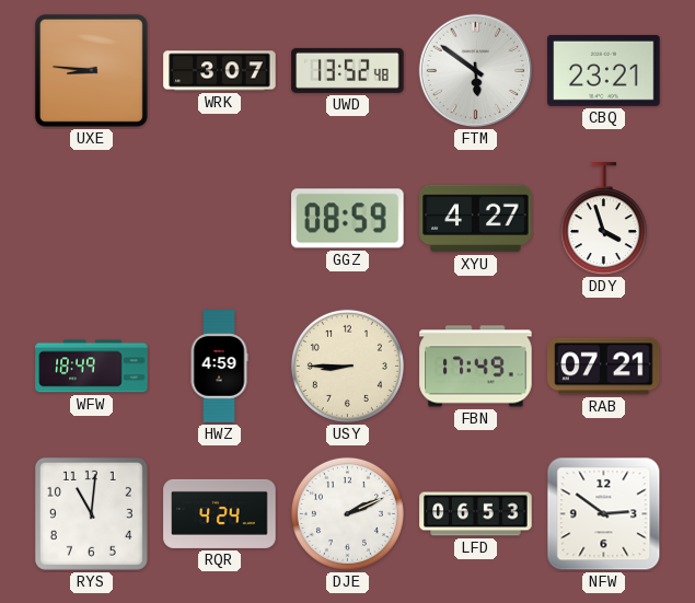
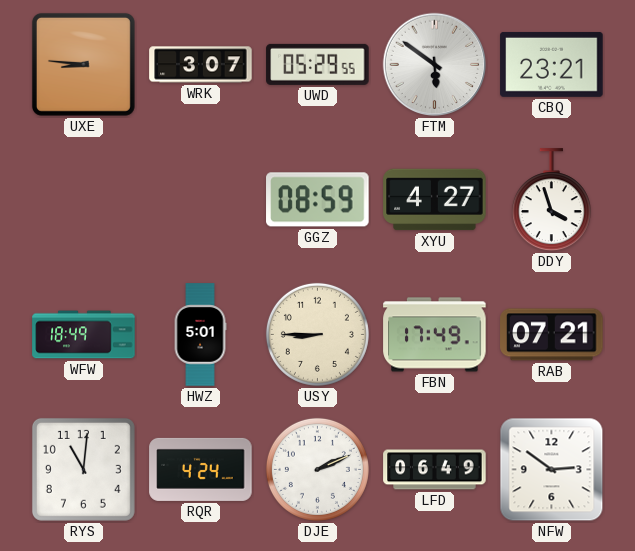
UWD: 13:52 -> 05:29
HWZ: 4:59 -> 5:01
LFD: 06:53 -> 06:49
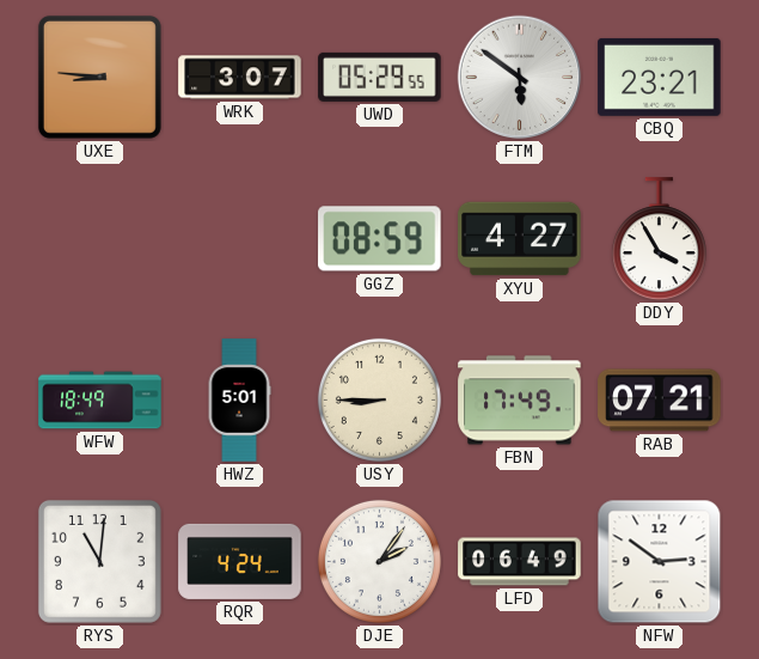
DDY: 3:57 -> 3:55
DJE: 2:11 -> 2:06
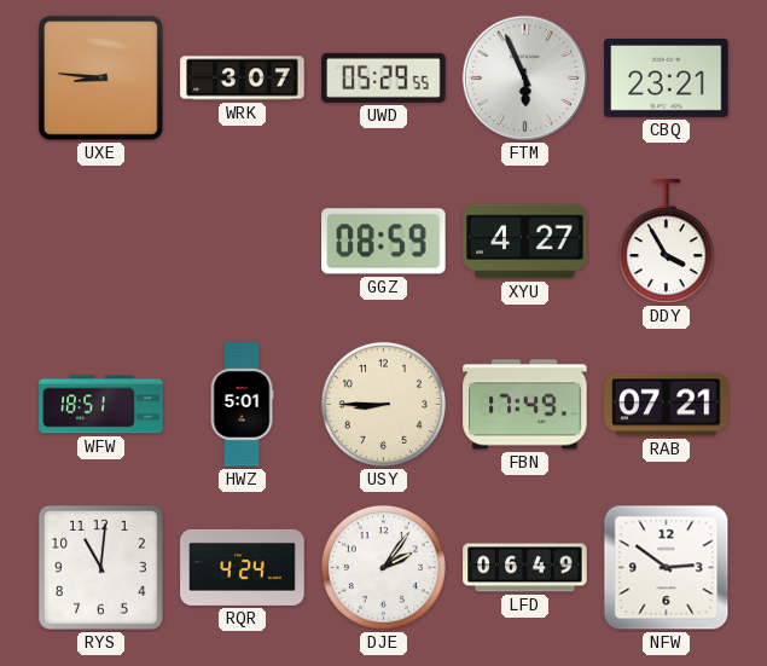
FTM: 5:51 -> 5:56
WFW: 18:49 -> 18:51
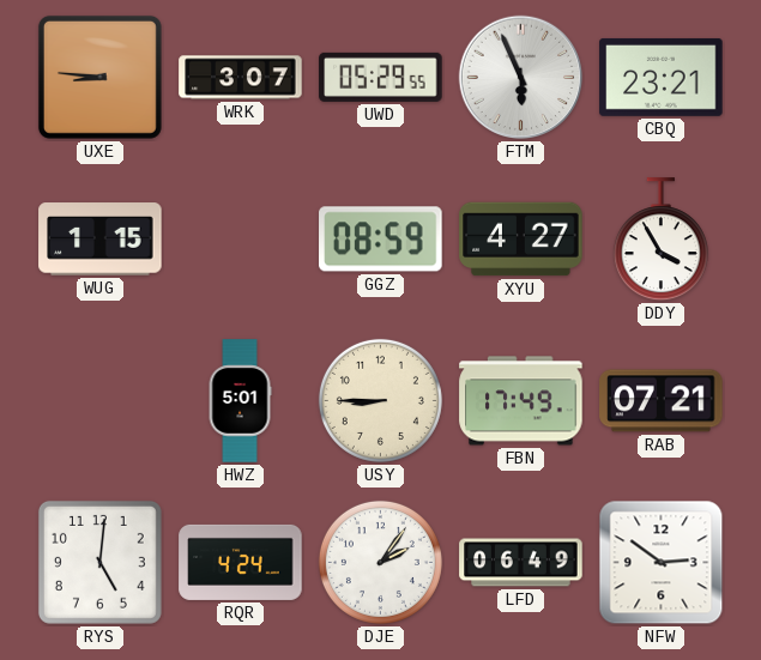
WUG: none -> 1:15
WFW: 18:51 -> none
RYS: 11:01 -> 5:01
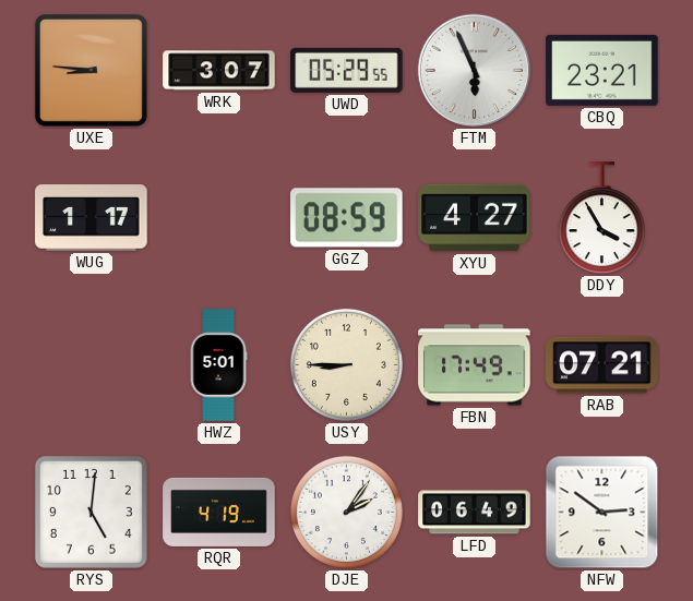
WUG: 1:15 -> 1:17
RQR: 4:24 -> 4:19
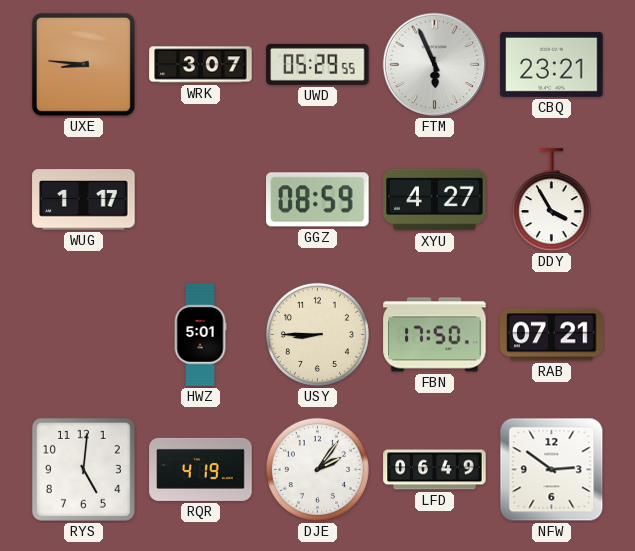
FBN: 17:49 -> 17:50
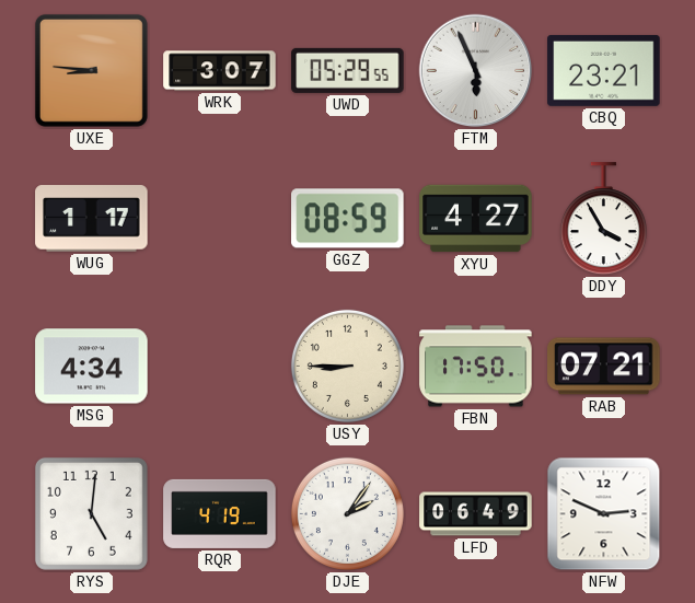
MSG: none -> 4:34
HWZ: 5:01 -> none
NFW: 2:51 -> 2:49
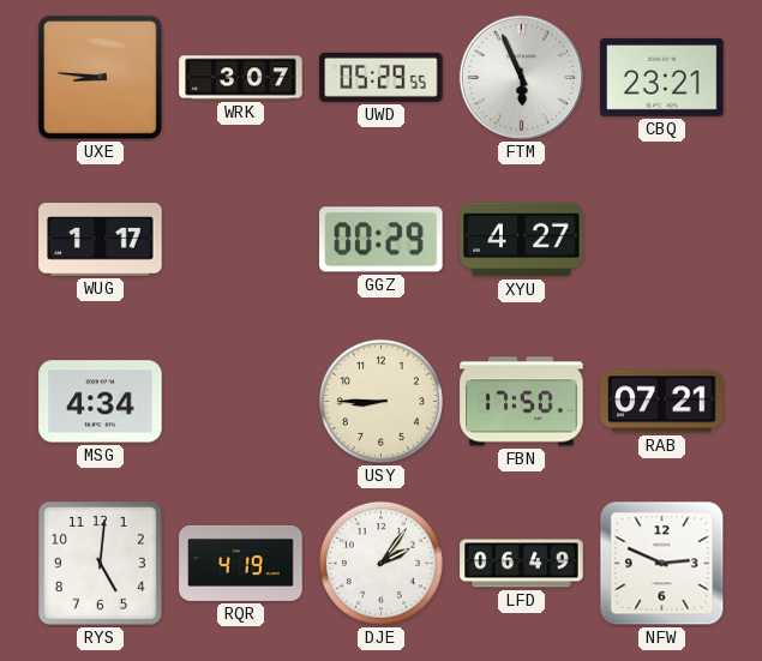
GGZ: 08:59 -> 00:29
DDY: 3:55 -> none
